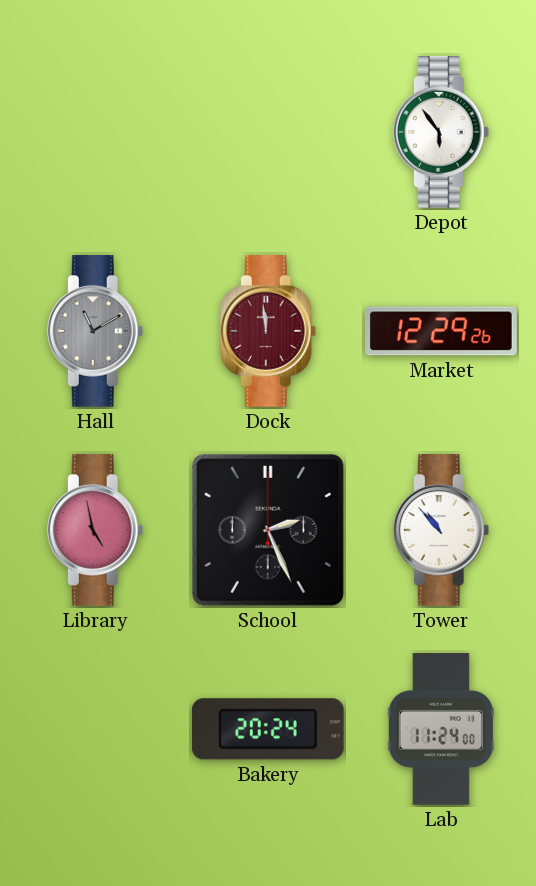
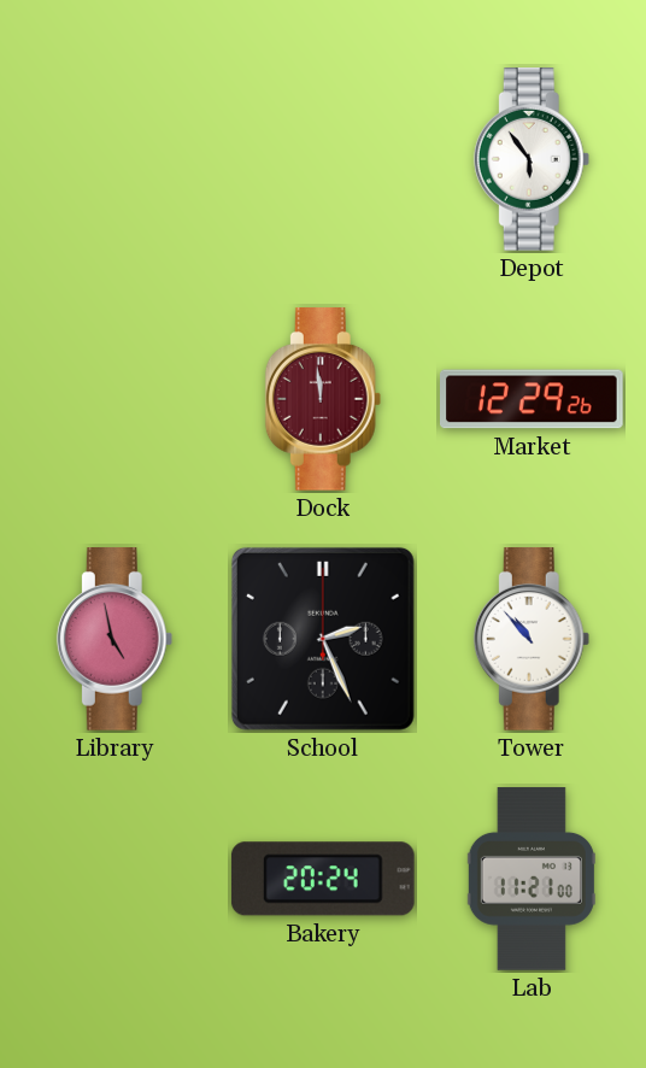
Hall: 11:10 -> none
Lab: 11:24 -> 11:21
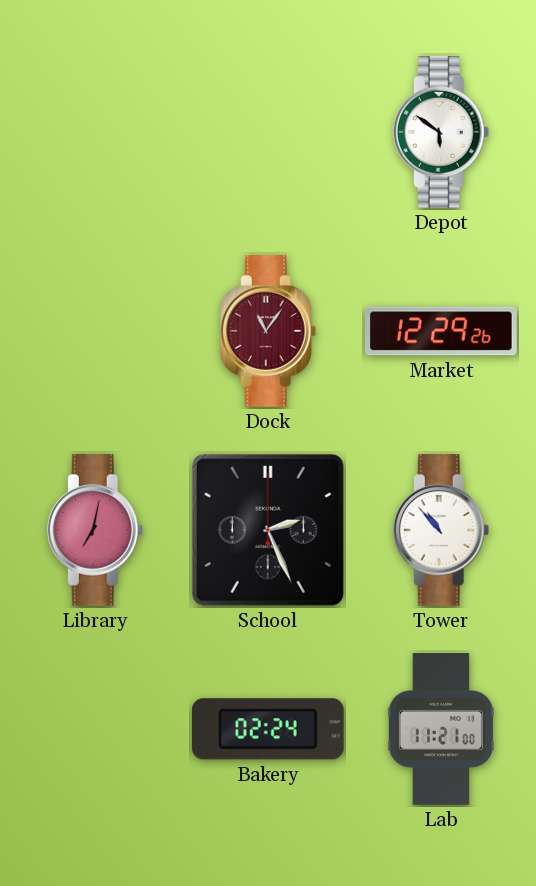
Depot: 5:54 -> 5:51
Dock: 11:59 -> 11:06
Library: 4:58 -> 7:02
Bakery: 20:24 -> 02:24
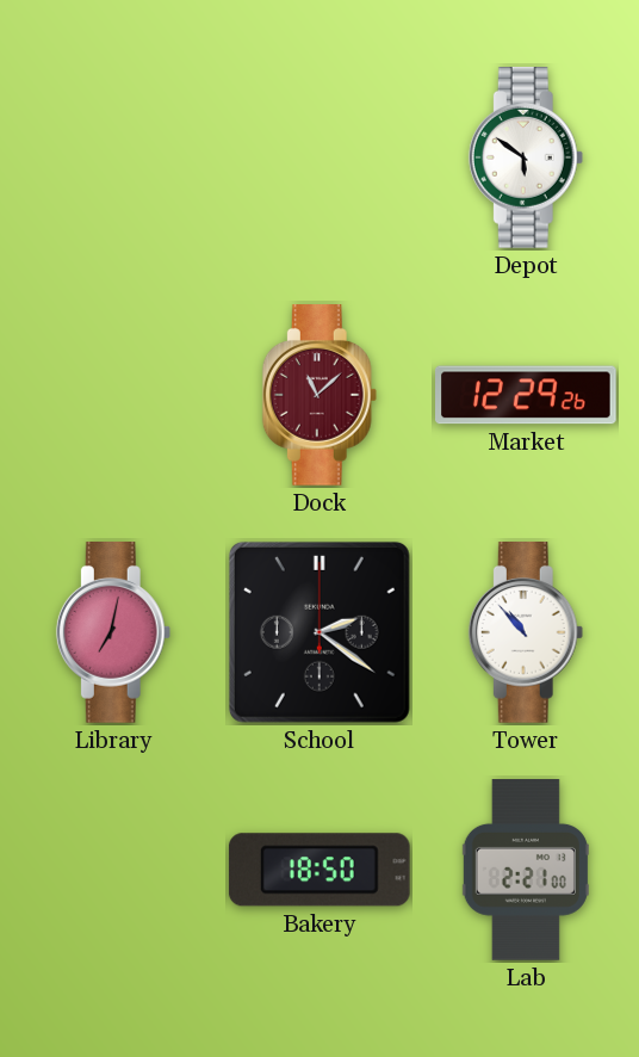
Dock: 11:06 -> 11:08
School: 2:26 -> 2:21
Bakery: 02:24 -> 18:50
Lab: 11:21 -> 2:21
